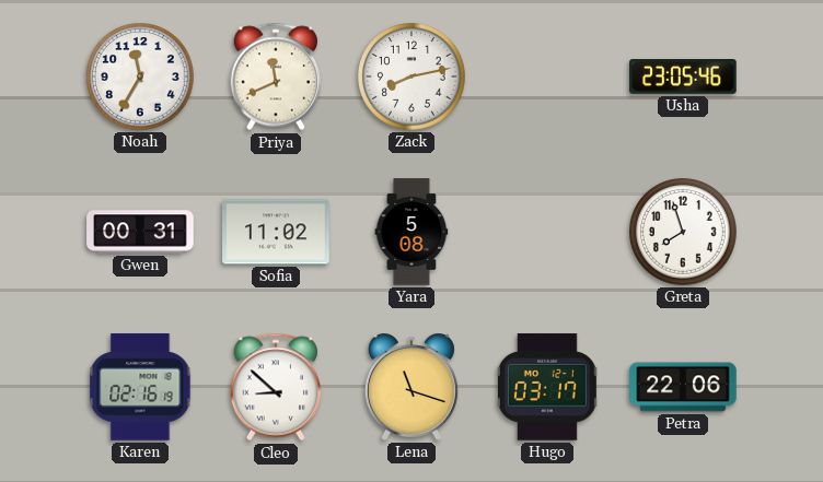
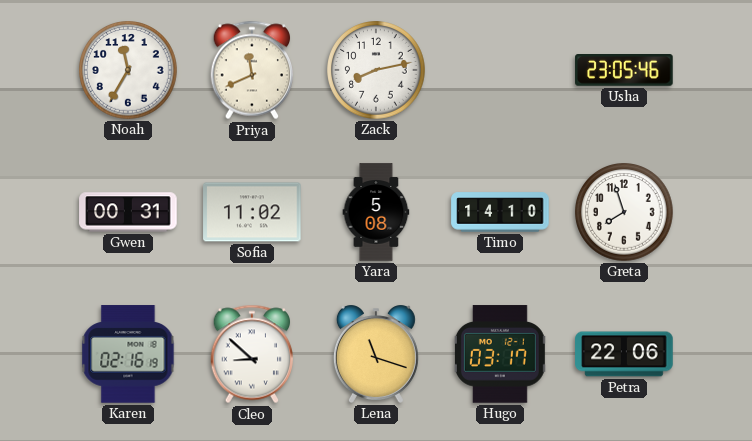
Timo: none -> 14:10
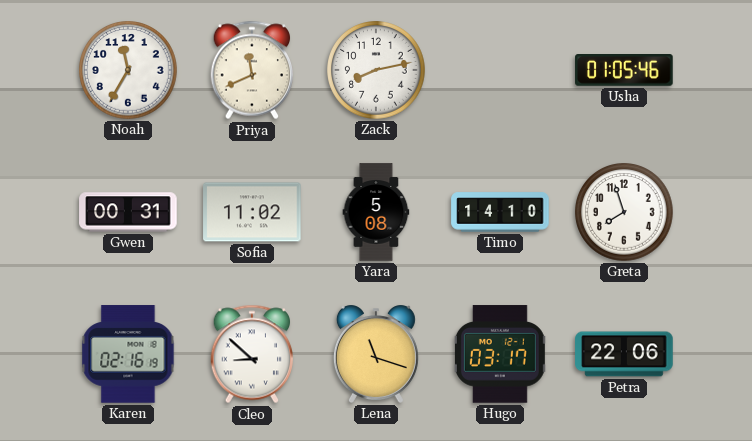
Usha: 23:05 -> 01:05
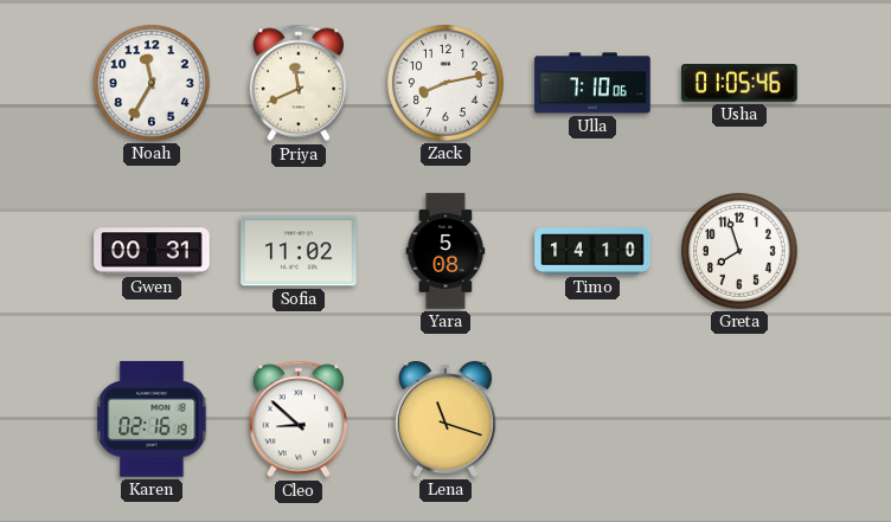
Ulla: none -> 7:10
Hugo: 03:17 -> none
Petra: 22:06 -> none
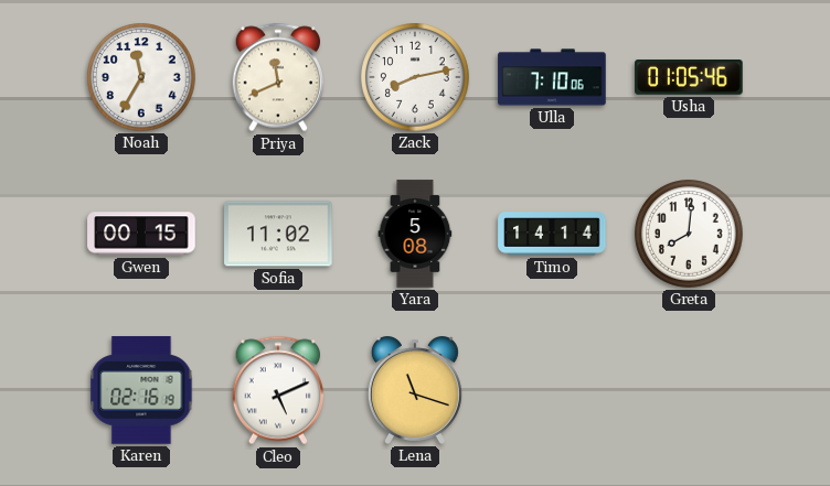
Gwen: 00:31 -> 00:15
Timo: 14:10 -> 14:14
Greta: 7:57 -> 8:01
Cleo: 8:52 -> 5:11
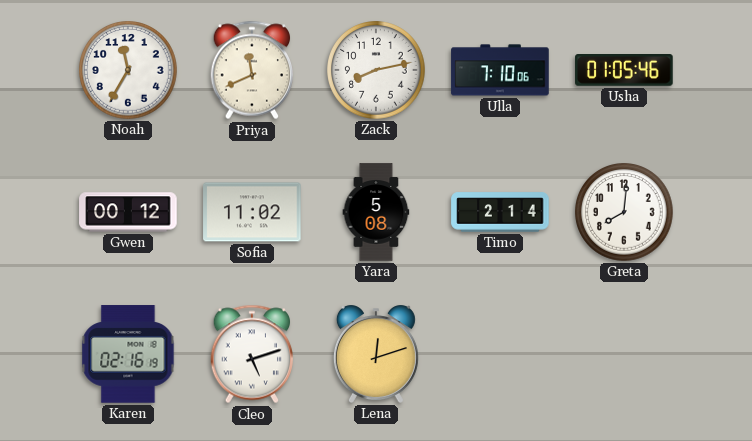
Gwen: 00:15 -> 00:12
Timo: 14:14 -> 2:14
Cleo: 5:11 -> 5:12
Lena: 11:18 -> 12:12
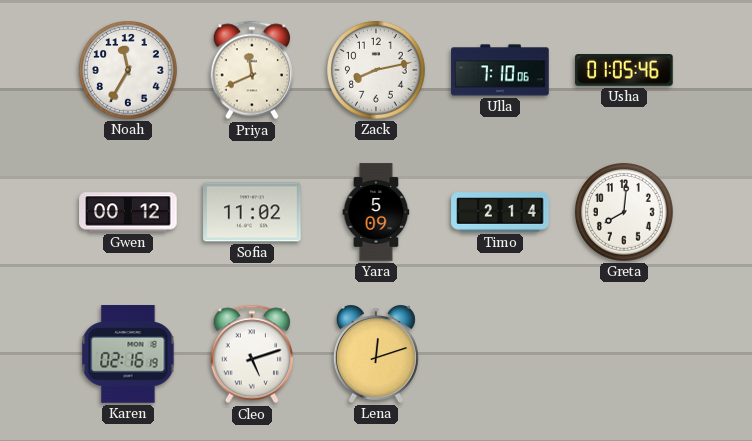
Yara: 5:08 -> 5:09
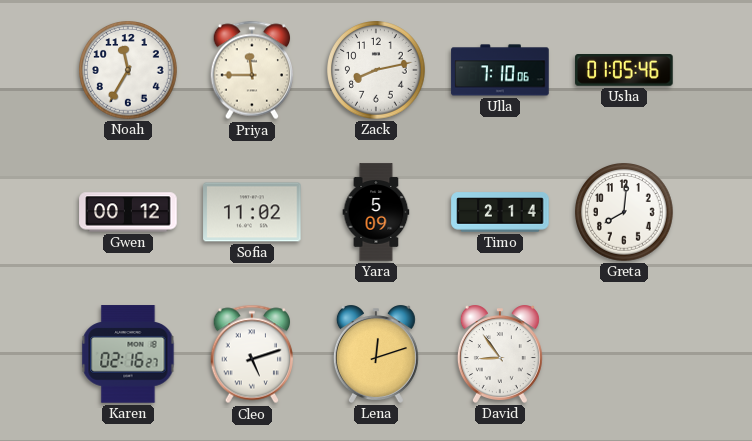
Priya: 11:41 -> 11:45
Karen: 02:16:19 -> 02:16:27
David: none -> 8:54
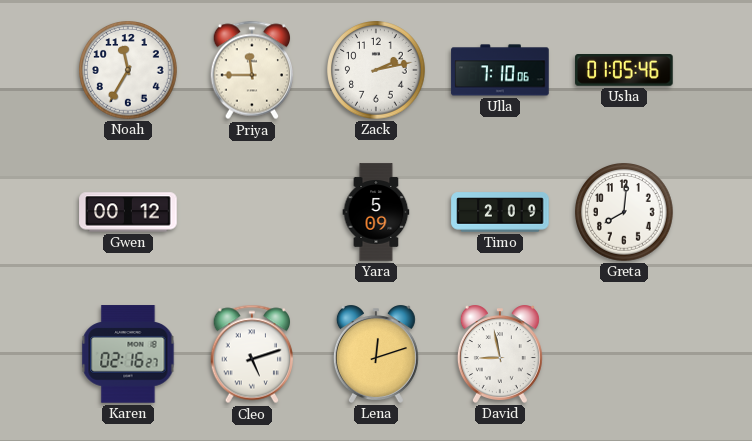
Zack: 8:13 -> 2:13
Sofia: 11:02 -> none
Timo: 2:14 -> 2:09
David: 8:54 -> 8:58
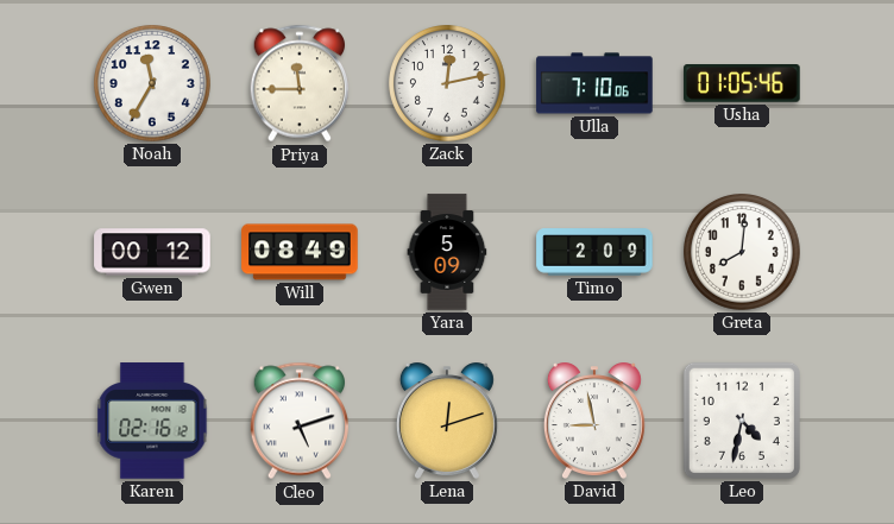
Zack: 2:13 -> 12:13
Will: none -> 08:49
Karen: 02:16:27 -> 02:16:12
Leo: none -> 4:32
